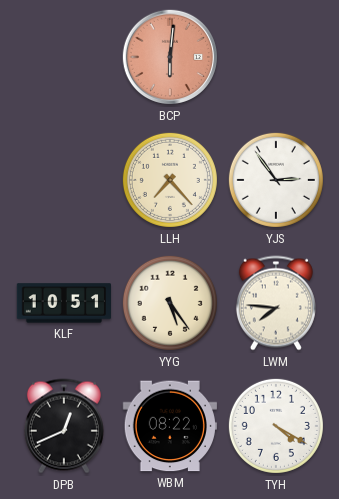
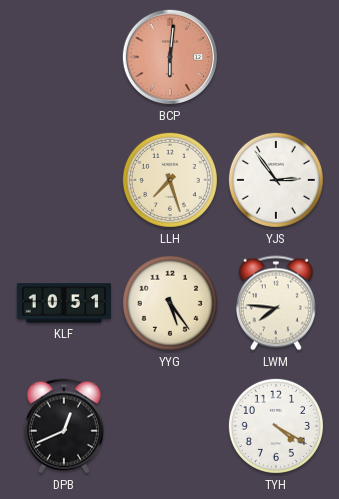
LLH: 7:23 -> 7:27
WBM: 08:22 -> none
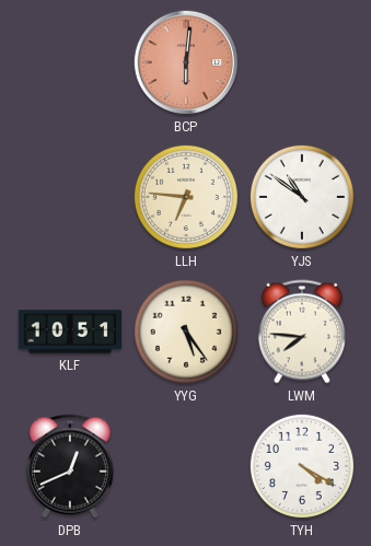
LLH: 7:27 -> 6:46
YJS: 2:54 -> 10:51
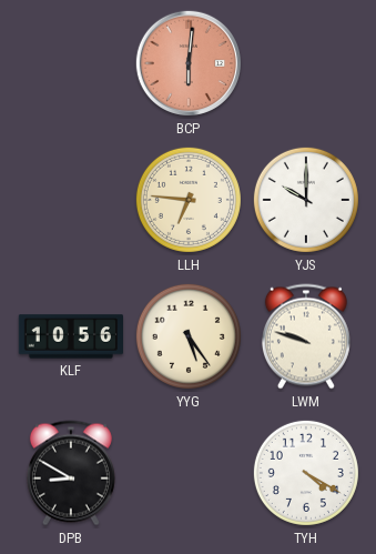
YJS: 10:51 -> 10:00
KLF: 10:51 -> 10:56
LWM: 7:46 -> 9:48
DPB: 12:41 -> 8:50
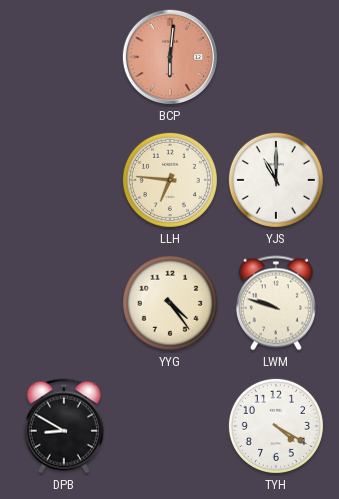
YJS: 10:00 -> 11:00
KLF: 10:56 -> none
YYG: 5:24 -> 4:24
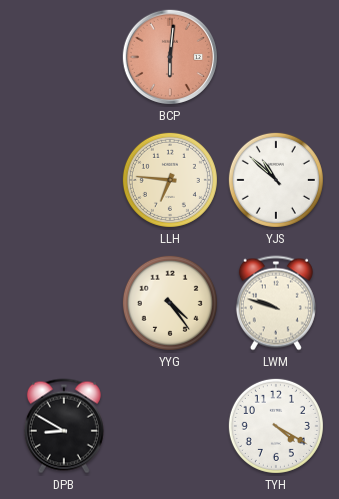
YJS: 11:00 -> 10:52
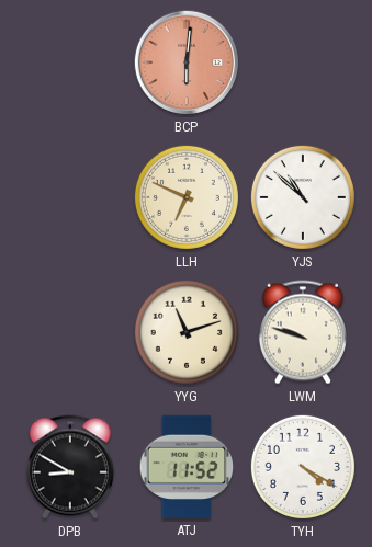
LLH: 6:46 -> 6:49
YYG: 4:24 -> 11:12
ATJ: none -> 11:52
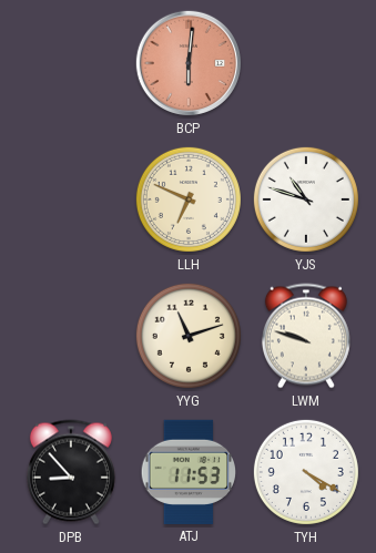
YJS: 10:52 -> 10:48
DPB: 8:50 -> 8:53
ATJ: 11:52 -> 11:53
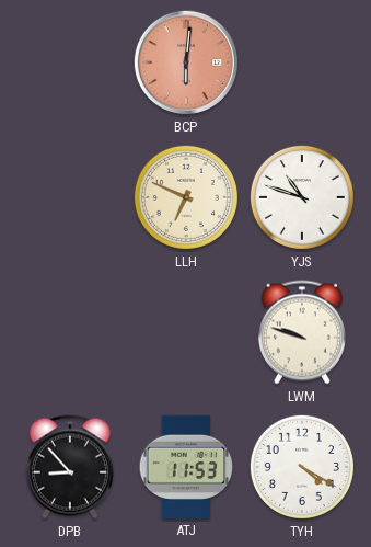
YYG: 11:12 -> none
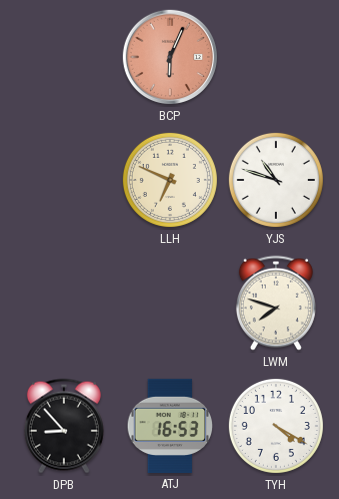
BCP: 6:01 -> 6:04
LWM: 9:48 -> 7:48
ATJ: 11:53 -> 16:53
